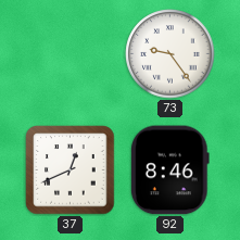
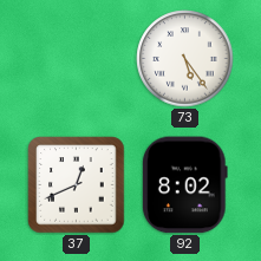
73: 9:24 -> 5:24
92: 8:46 -> 8:02
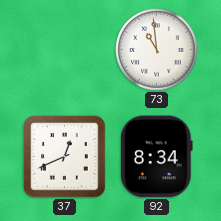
73: 5:24 -> 10:59
92: 8:02 -> 8:34
